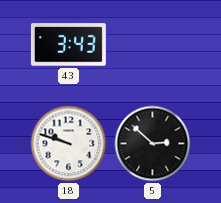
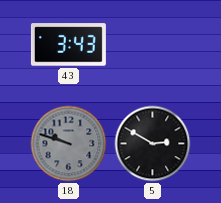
18 dial: white -> grey
5: 2:52 -> 2:50
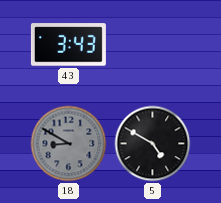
18: 9:48 -> 8:50
5: 2:50 -> 4:50
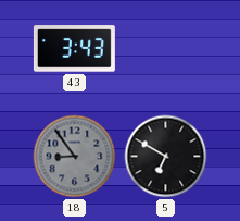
18: 8:50 -> 8:54
5: 4:50 -> 6:50
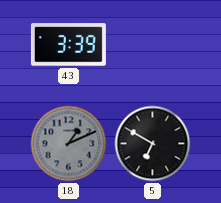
43: 3:43 -> 3:39
18: 8:54 -> 1:11
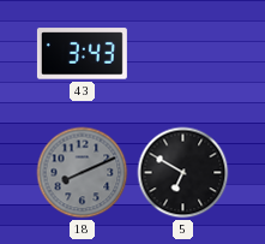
43: 3:39 -> 3:43
18: 1:11 -> 8:11
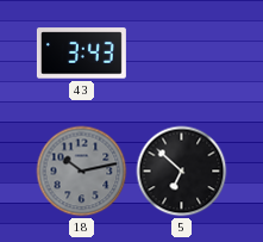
18: 8:11 -> 10:13
5: 6:50 -> 6:52
